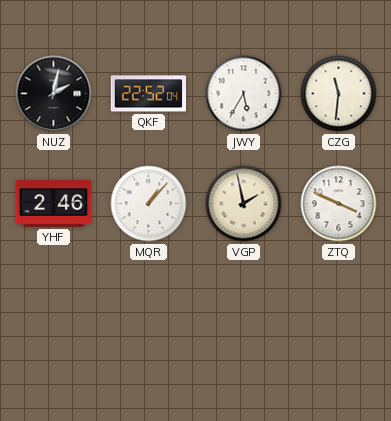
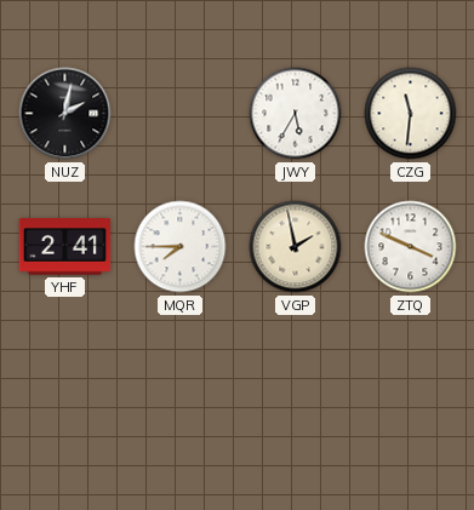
QKF: 22:52 -> none
YHF: 2:46 -> 2:41
MQR: 1:07 -> 7:45
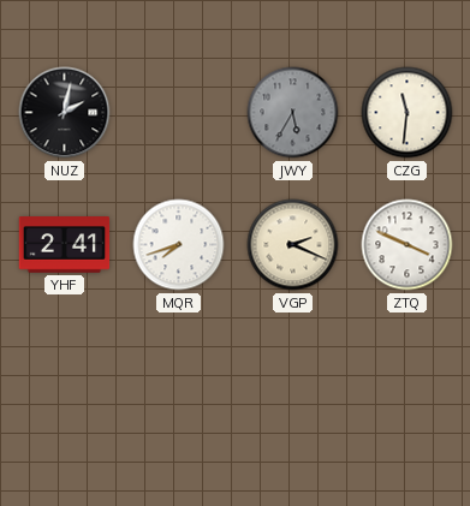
JWY dial: white -> grey
MQR: 7:45 -> 7:42
VGP: 1:58 -> 2:19
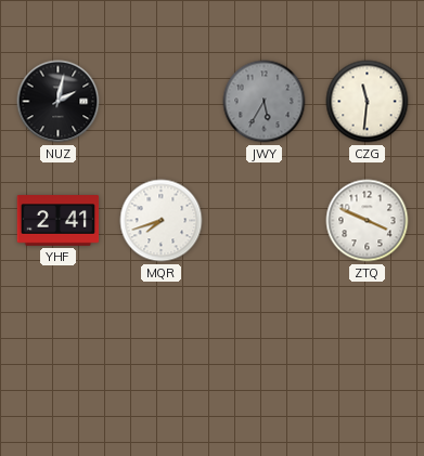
VGP: 2:19 -> none
